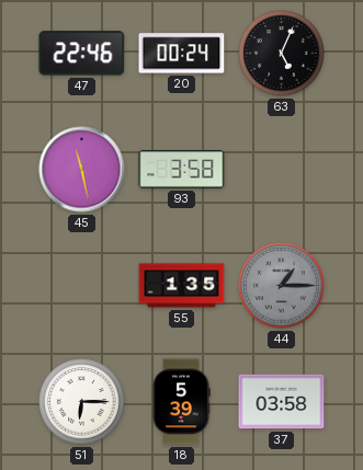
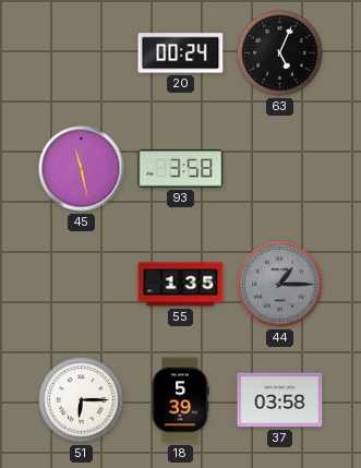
47: 22:46 -> none
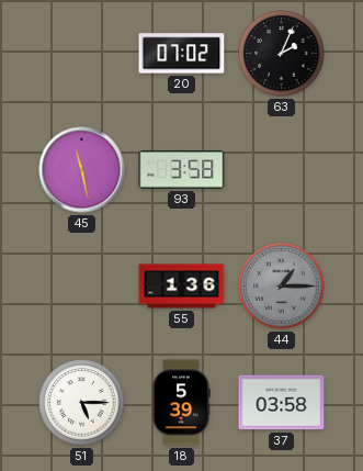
20: 00:24 -> 07:02
63: 5:04 -> 2:04
55: 1:35 -> 1:36
51: 6:15 -> 5:15
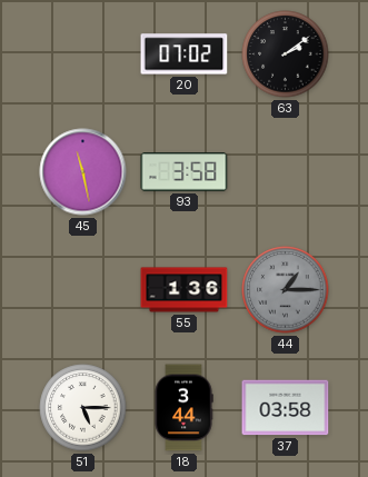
63: 2:04 -> 2:09
18: 5:39 -> 3:44
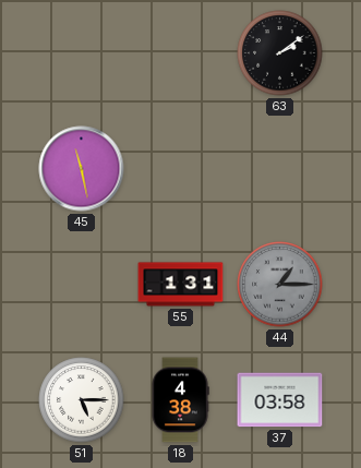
20: 07:02 -> none
93: 3:58 -> none
55: 1:36 -> 1:31
18: 3:44 -> 4:38
